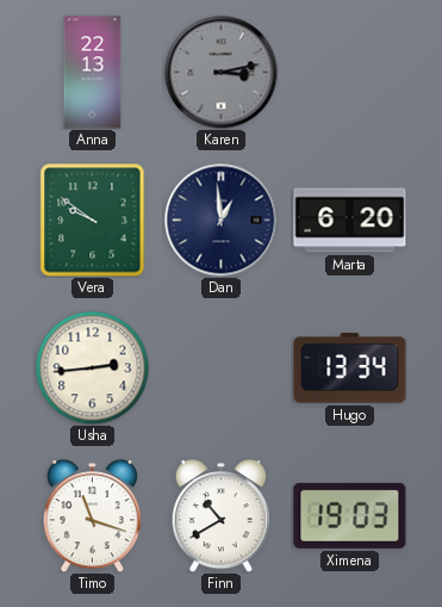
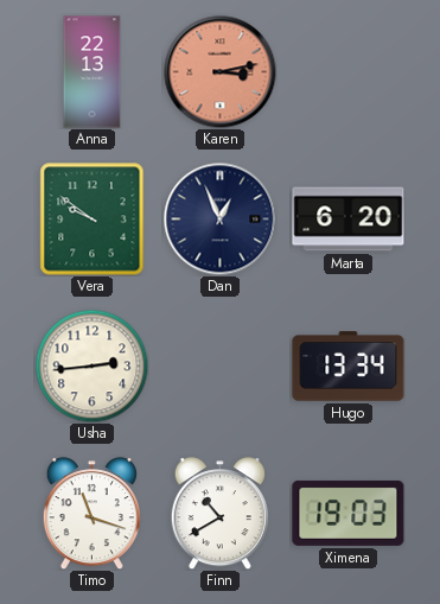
Karen dial: grey -> salmon
Dan: 12:59 -> 12:56
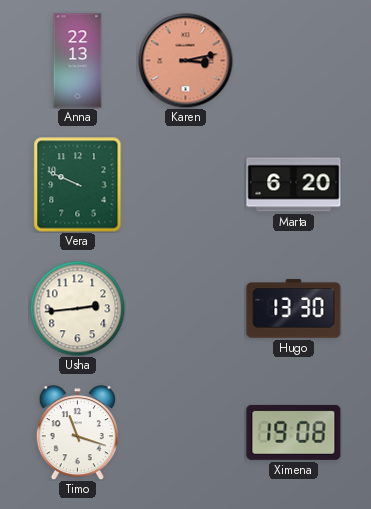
Vera: 9:51 -> 9:49
Dan: 12:56 -> none
Hugo: 13:34 -> 13:30
Finn: 10:40 -> none
Ximena: 19:03 -> 19:08
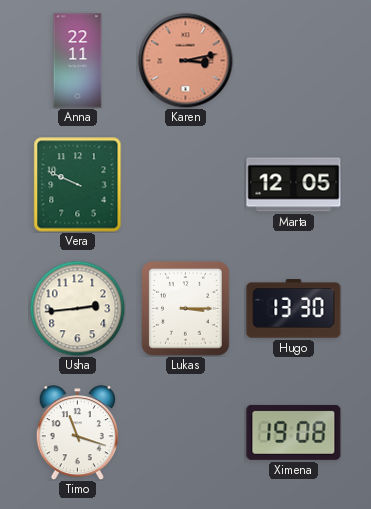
Anna: 22:13 -> 22:11
Marta: 6:20 -> 12:05
Lukas: none -> 3:15
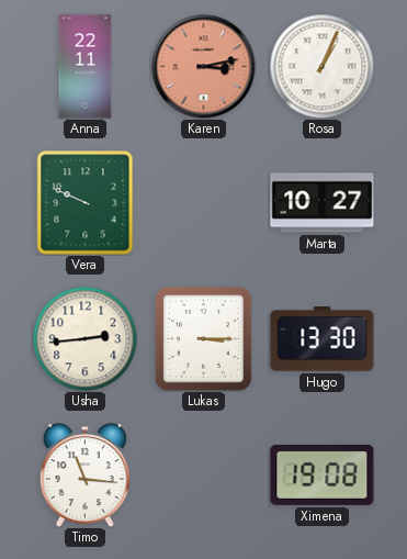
Rosa: none -> 1:04
Marta: 12:05 -> 10:27
Timo: 11:18 -> 11:16
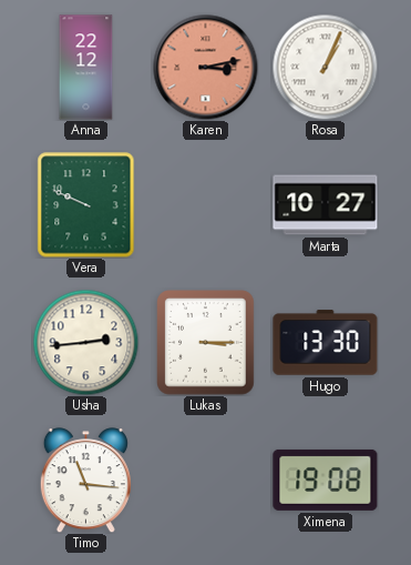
Anna: 22:11 -> 22:12
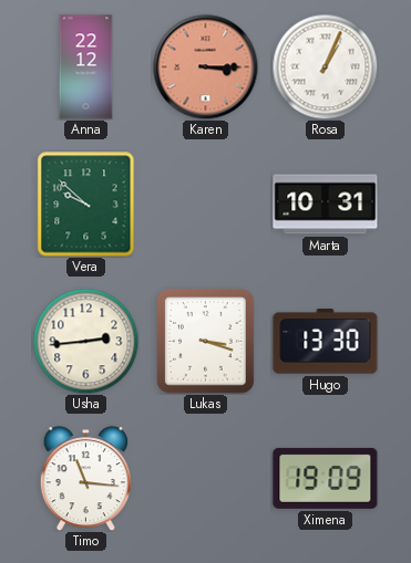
Karen: 3:13 -> 3:15
Vera: 9:49 -> 9:52
Marta: 10:27 -> 10:31
Lukas: 3:15 -> 3:18
Ximena: 19:08 -> 19:09
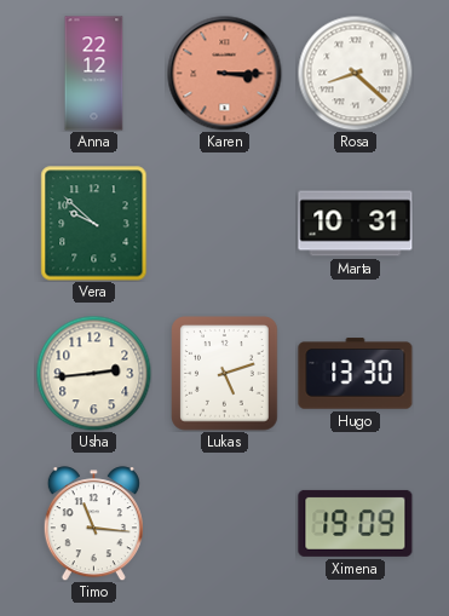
Rosa: 1:04 -> 8:22
Lukas: 3:18 -> 5:12
